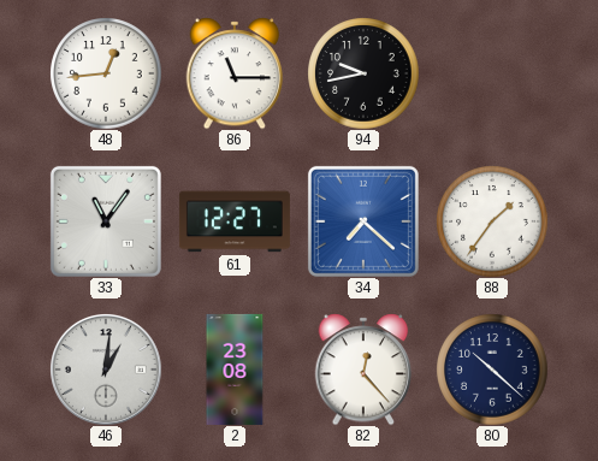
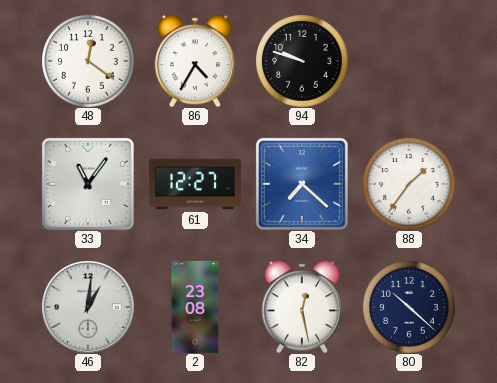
48: 12:44 -> 12:21
86: 11:15 -> 4:35
94: 9:43 -> 9:48
82: 12:23 -> 12:28
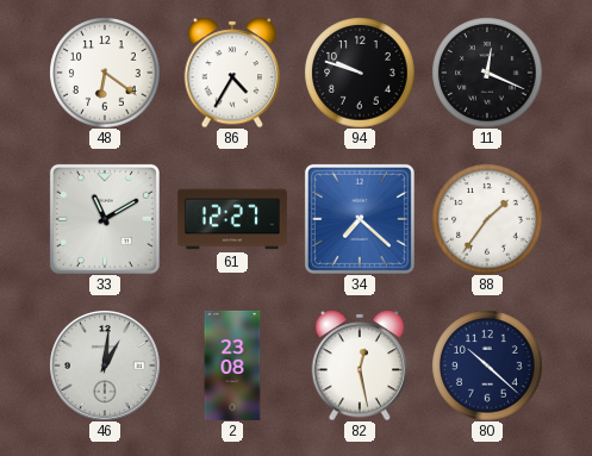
48: 12:21 -> 6:21
11: none -> 12:19
33: 11:06 -> 11:10
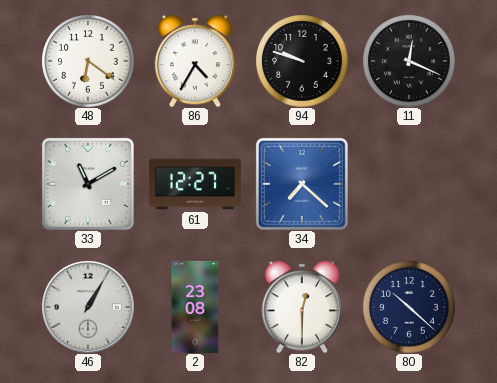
88: 1:36 -> none
46: 1:01 -> 1:05
82: 12:28 -> 12:30
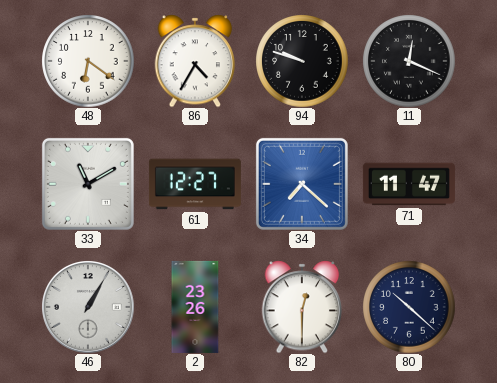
71: none -> 11:47
2: 23:08 -> 23:26
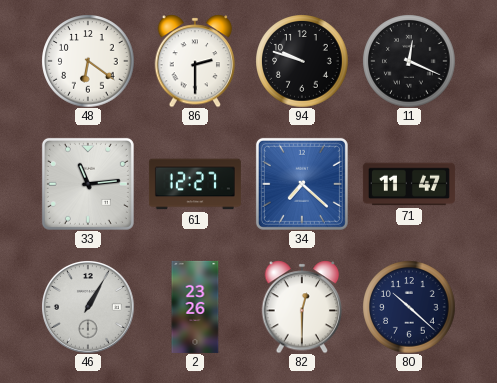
86: 4:35 -> 2:30
33: 11:10 -> 11:14
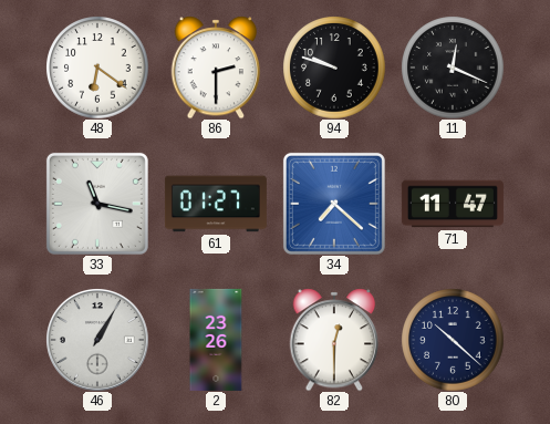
33: 11:14 -> 11:17
61: 12:27 -> 01:27
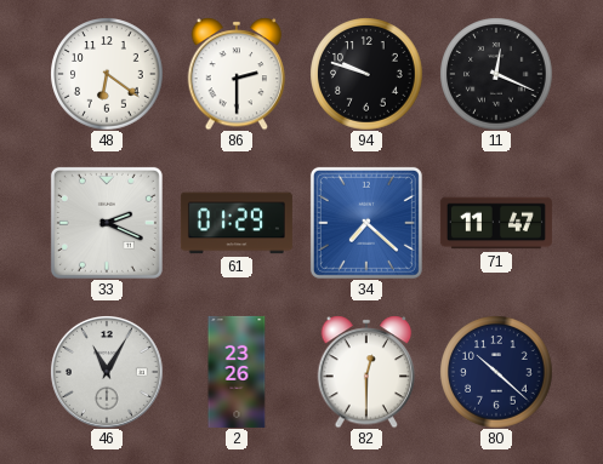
33: 11:17 -> 2:19
61: 01:27 -> 01:29
46: 1:05 -> 11:05
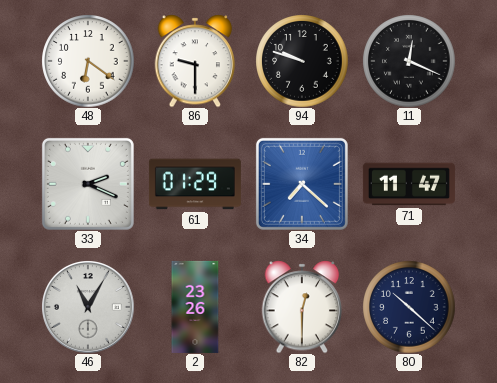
86: 2:30 -> 9:30
